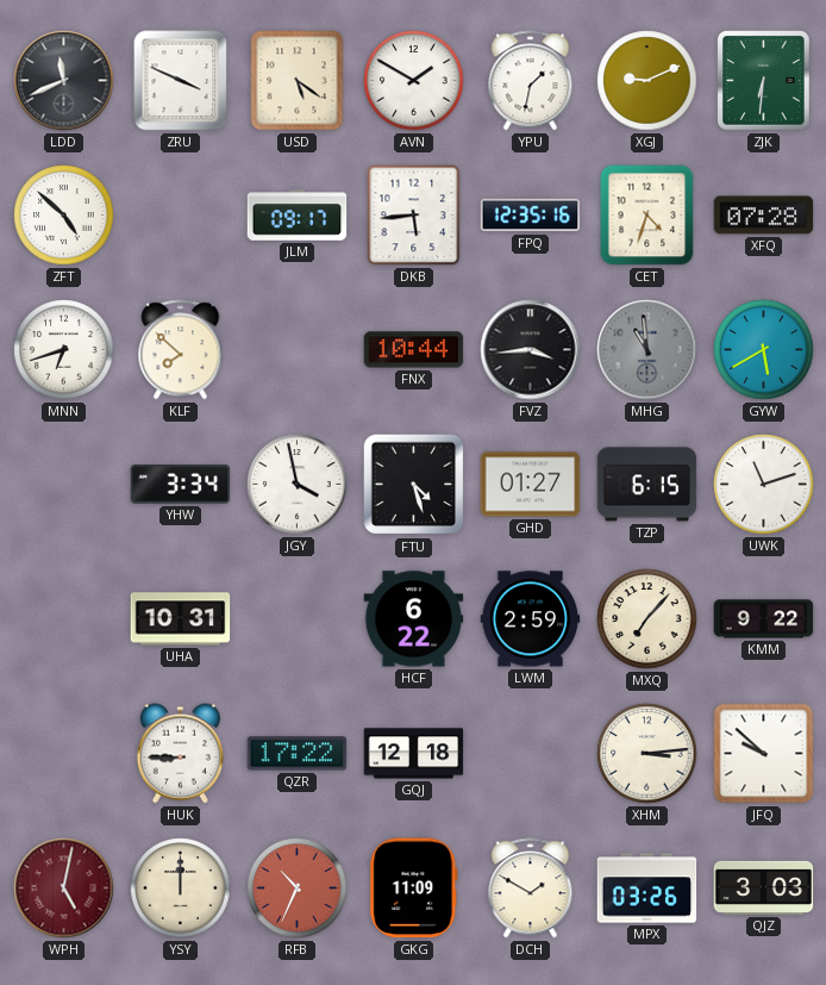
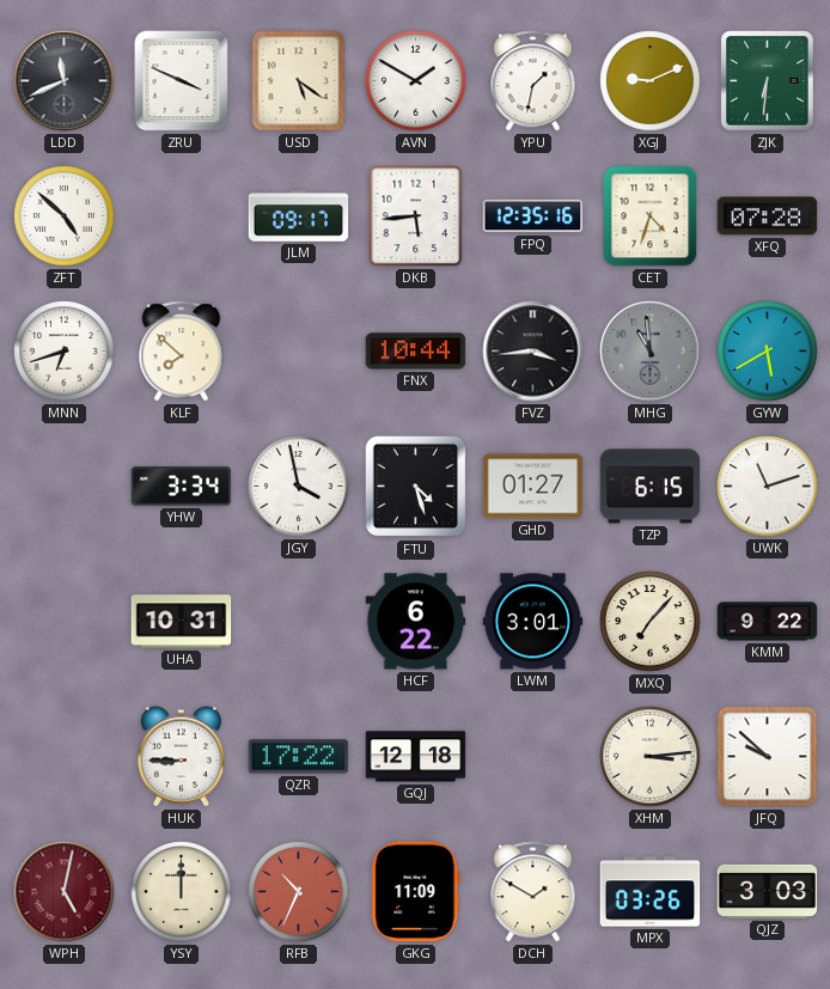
LWM: 2:59 -> 3:01
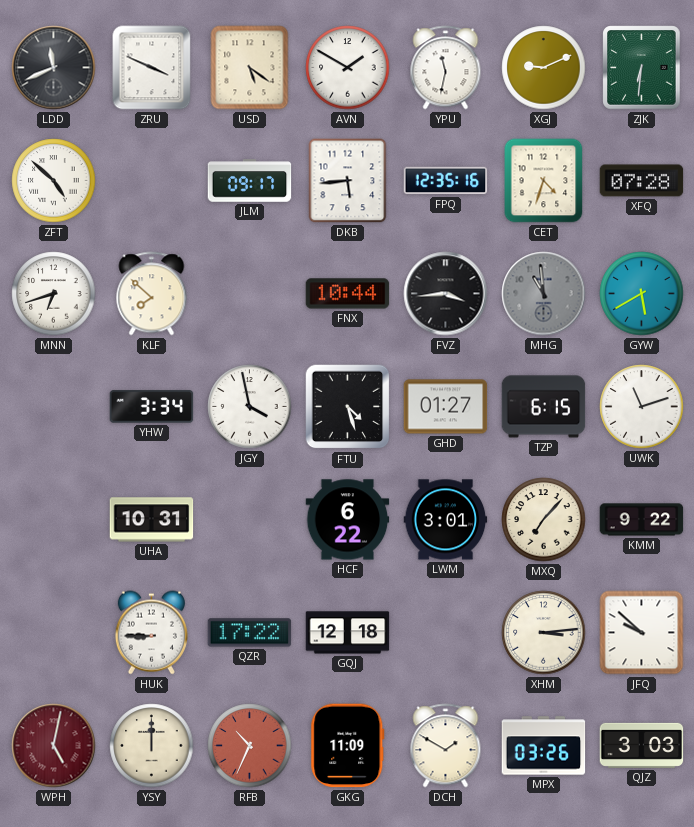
YPU: 1:32 -> 11:32
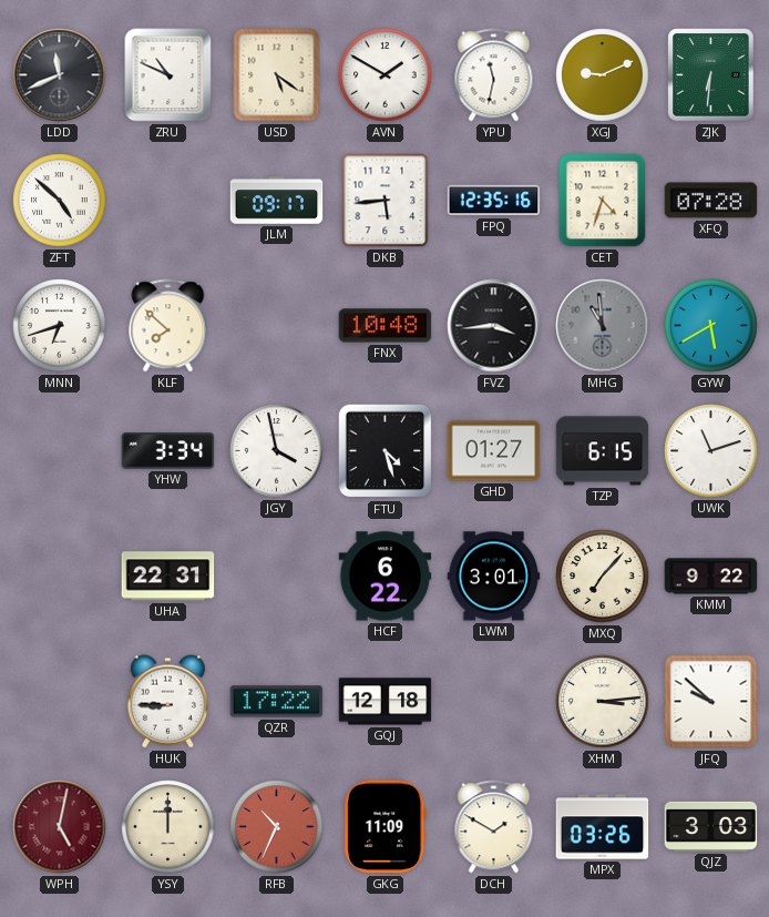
ZRU: 3:49 -> 10:49
FNX: 10:44 -> 10:48
UHA: 10:31 -> 22:31
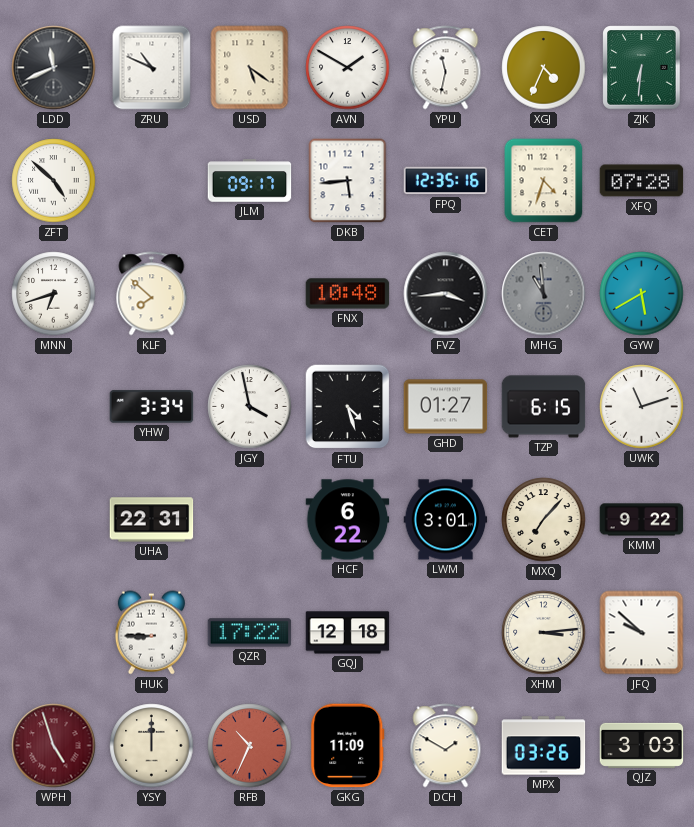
XGJ: 9:11 -> 4:34
WPH: 5:02 -> 4:57
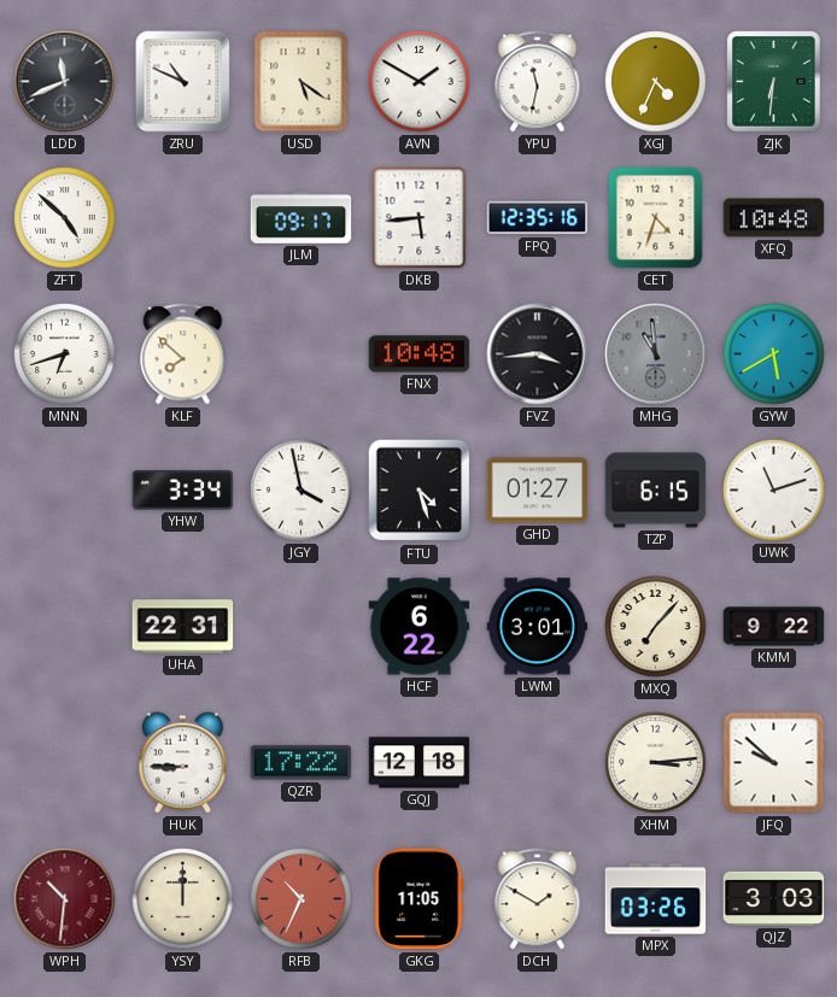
XFQ: 07:28 -> 10:48
WPH: 4:57 -> 10:31
GKG: 11:09 -> 11:05
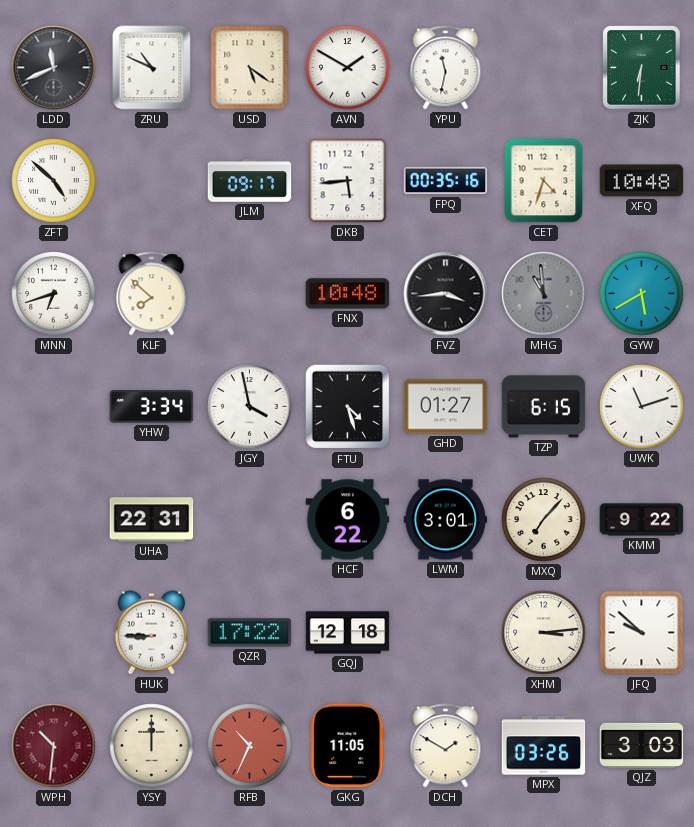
XGJ: 4:34 -> none
FPQ: 12:35 -> 00:35
